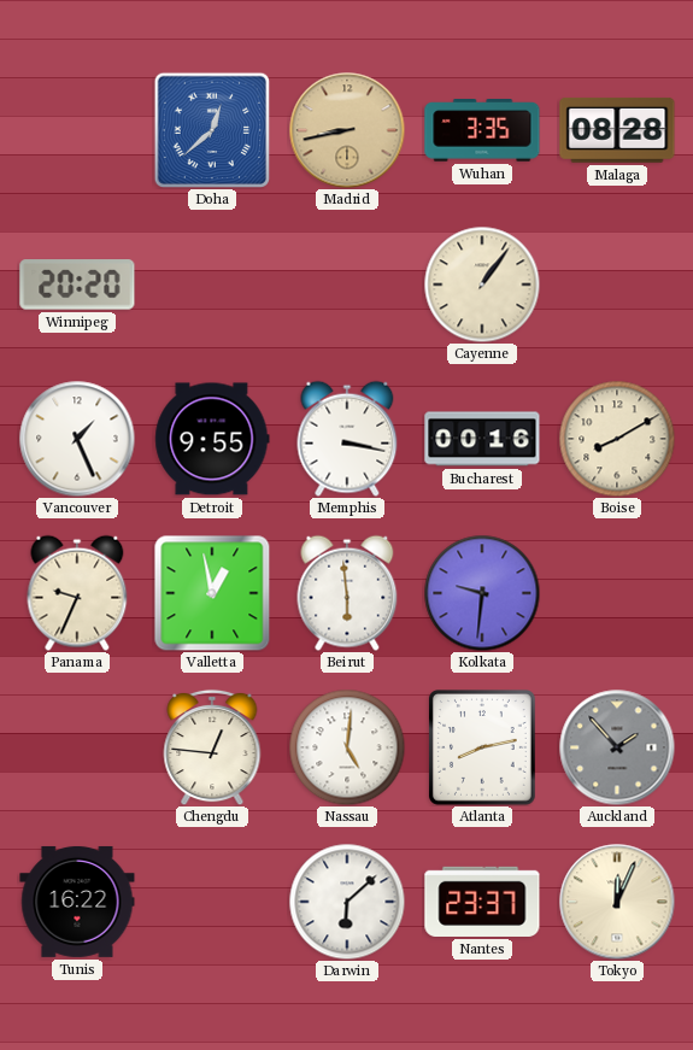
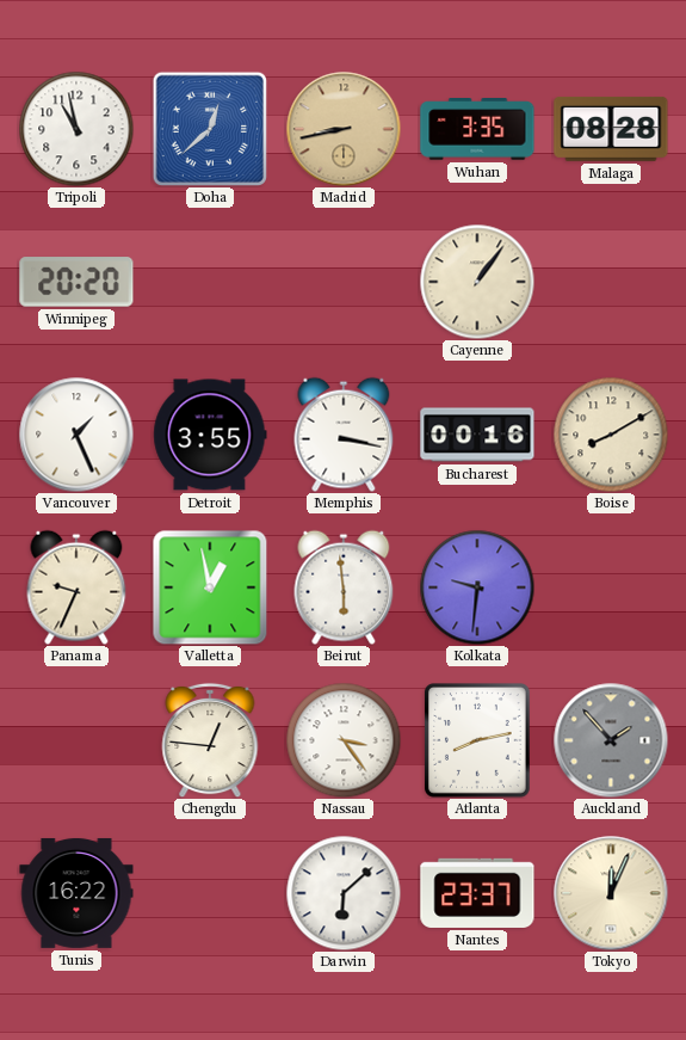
Tripoli: none -> 10:58
Detroit: 9:55 -> 3:55
Nassau: 5:01 -> 3:24
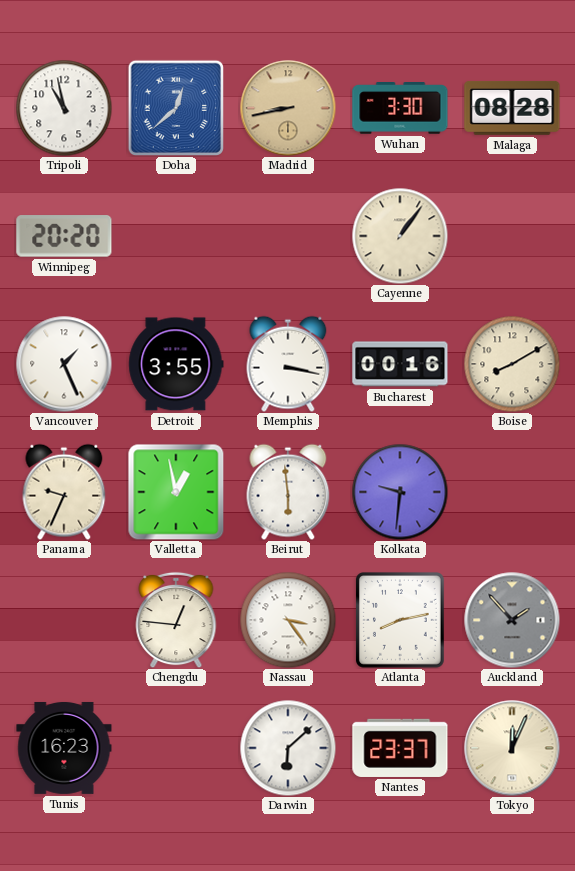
Wuhan: 3:35 -> 3:30
Tunis: 16:22 -> 16:23
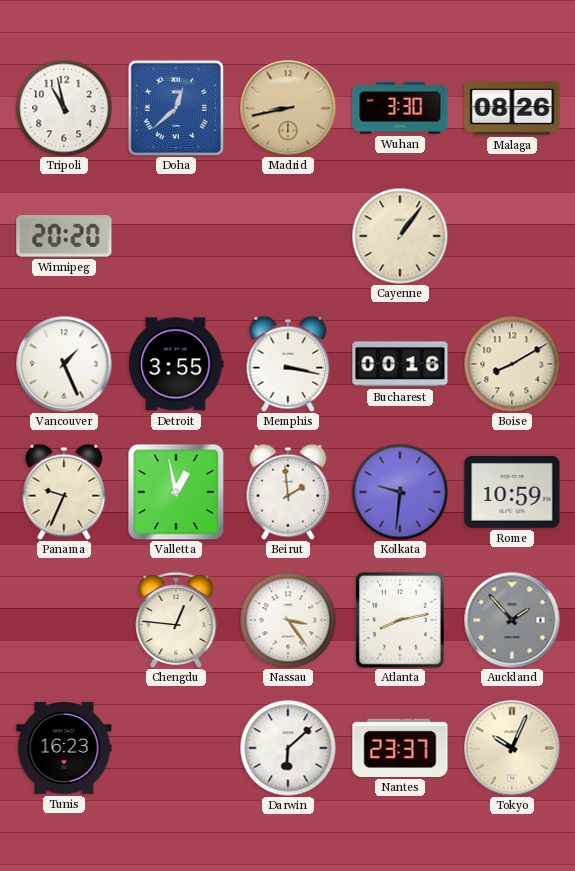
Malaga: 08:28 -> 08:26
Beirut: 5:59 -> 1:59
Rome: none -> 10:59
Tokyo: 12:04 -> 10:04
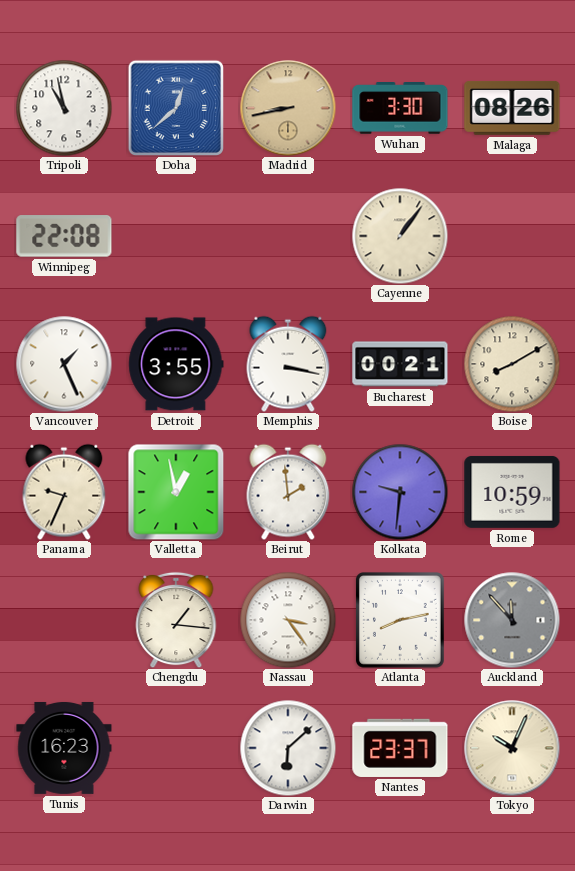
Winnipeg: 20:20 -> 22:08
Bucharest: 00:16 -> 00:21
Chengdu: 12:46 -> 1:16
Auckland: 1:53 -> 11:53
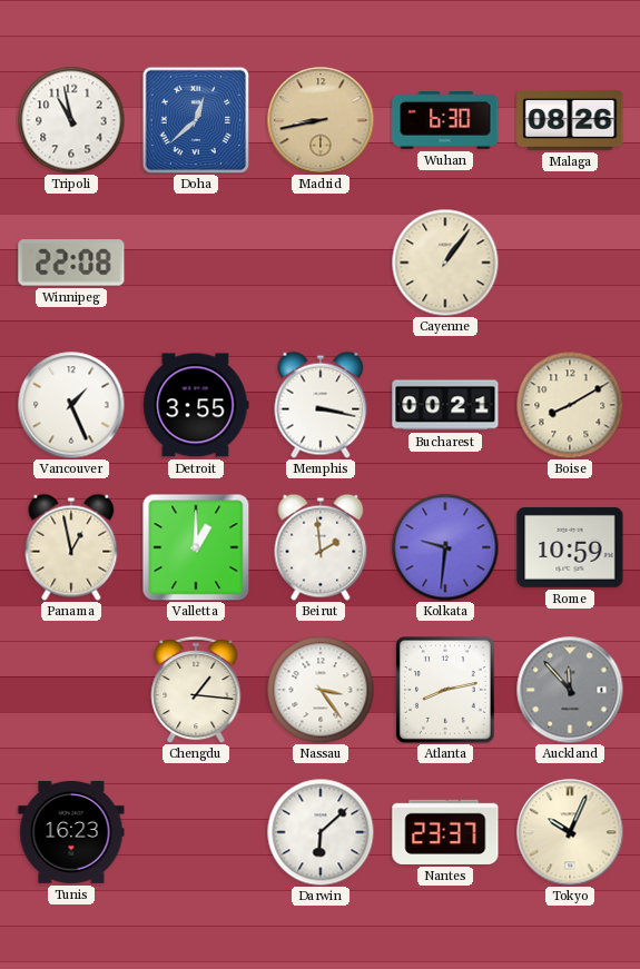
Wuhan: 3:30 -> 6:30
Panama: 9:34 -> 12:58
Valletta: 12:58 -> 1:00
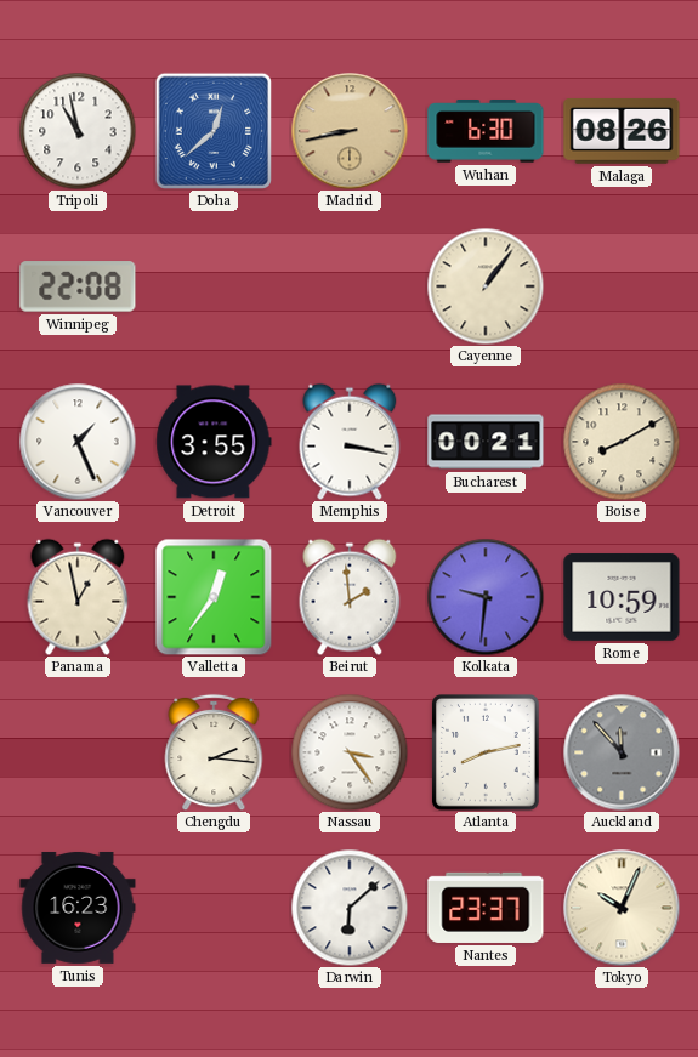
Valletta: 1:00 -> 12:36
Chengdu: 1:16 -> 2:16
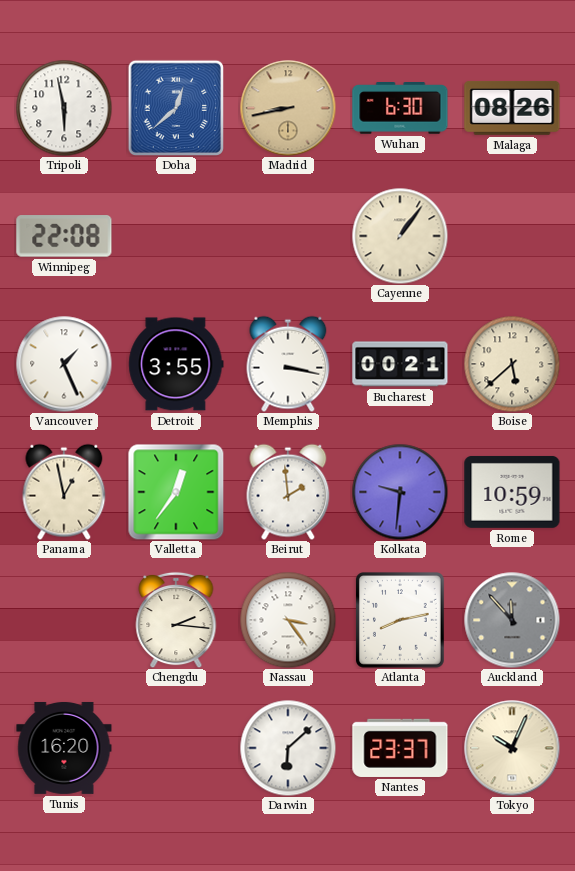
Tripoli: 10:58 -> 5:58
Boise: 8:10 -> 5:38
Tunis: 16:23 -> 16:20
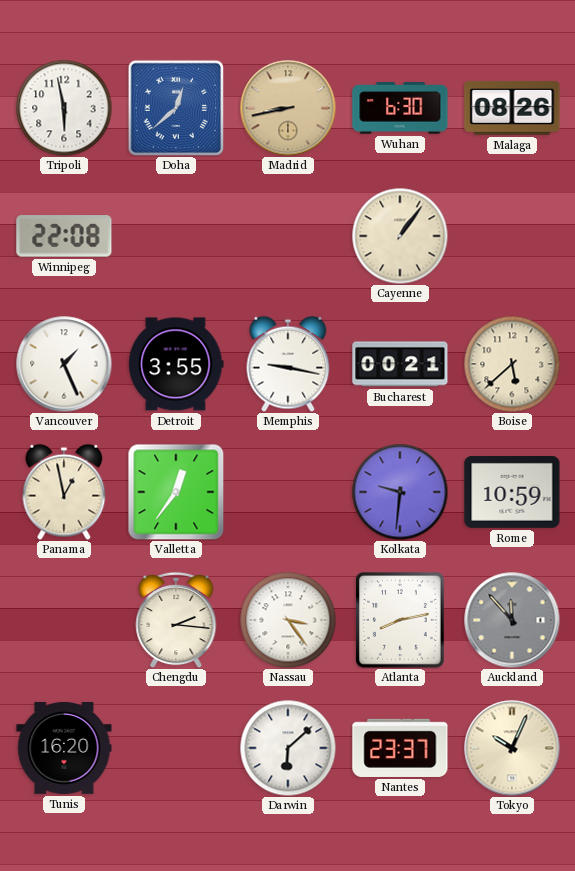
Memphis: 3:17 -> 9:17
Beirut: 1:59 -> none
